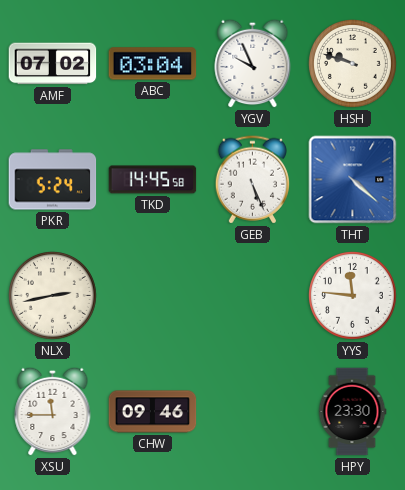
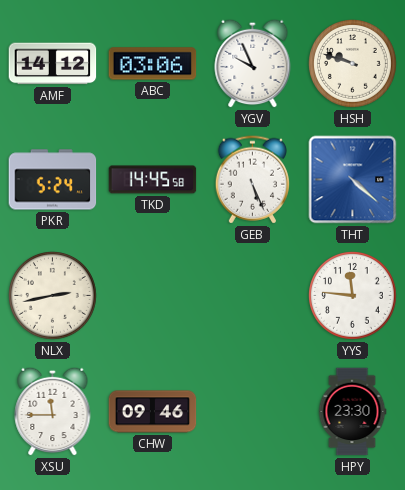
AMF: 07:02 -> 14:12
ABC: 03:04 -> 03:06
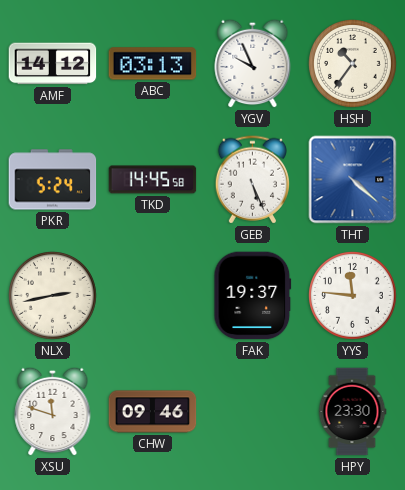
ABC: 03:06 -> 03:13
HSH: 9:48 -> 10:36
FAK: none -> 19:37
XSU: 11:45 -> 11:48
